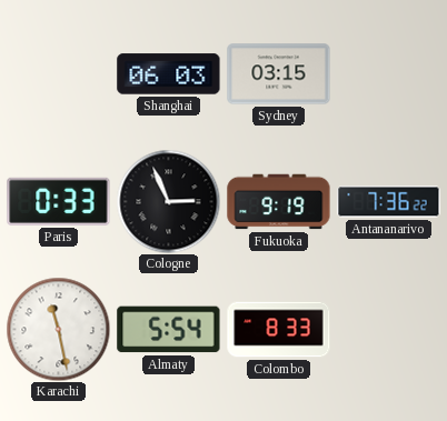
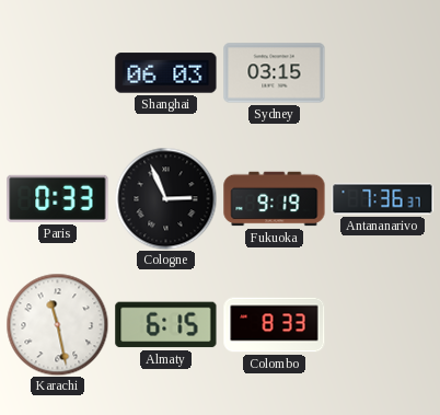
Antananarivo: 7:36:22 -> 7:36:37
Almaty: 5:54 -> 6:15
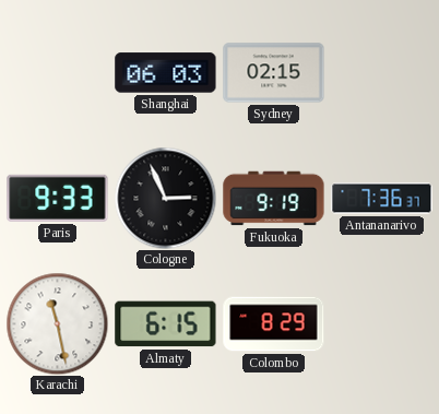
Sydney: 03:15 -> 02:15
Paris: 0:33 -> 9:33
Colombo: 8:33 -> 8:29
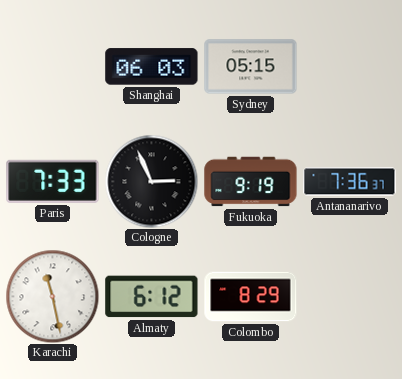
Sydney: 02:15 -> 05:15
Paris: 9:33 -> 7:33
Almaty: 6:15 -> 6:12
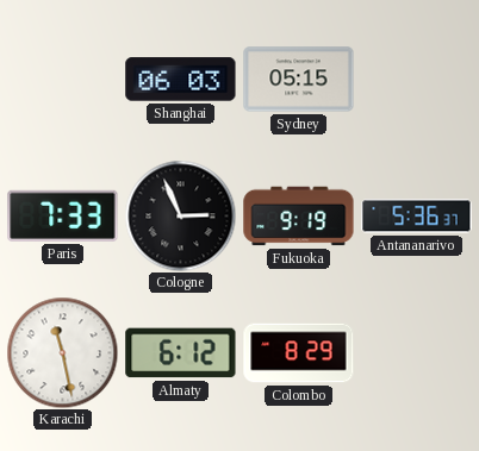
Antananarivo: 7:36 -> 5:36
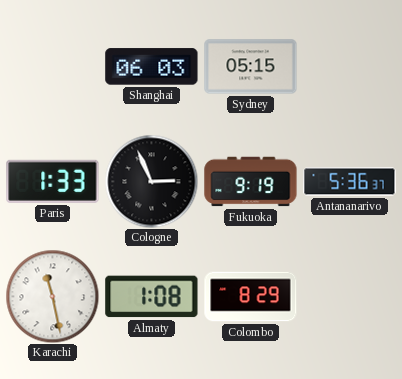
Paris: 7:33 -> 1:33
Almaty: 6:12 -> 1:08
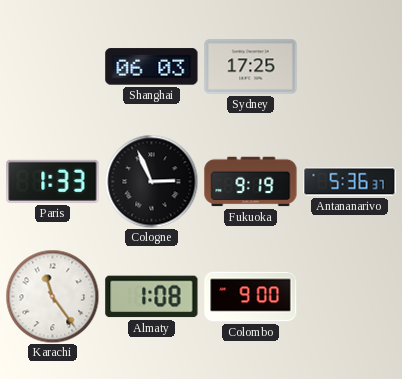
Sydney: 05:15 -> 17:25
Karachi: 11:28 -> 11:24
Colombo: 8:29 -> 9:00
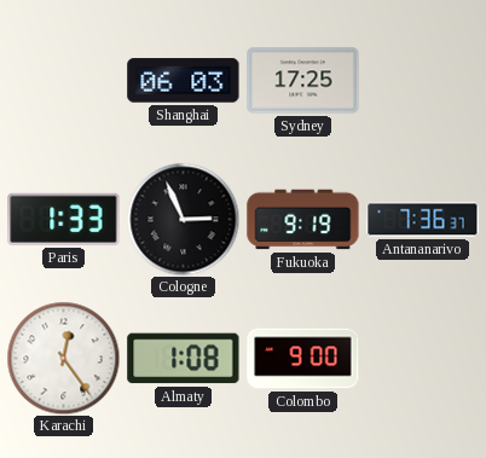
Antananarivo: 5:36 -> 7:36
Karachi: 11:24 -> 12:24
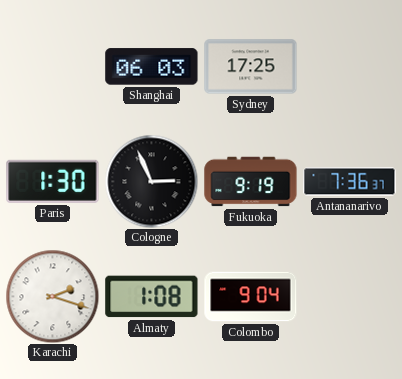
Paris: 1:33 -> 1:30
Karachi: 12:24 -> 2:18
Colombo: 9:00 -> 9:04
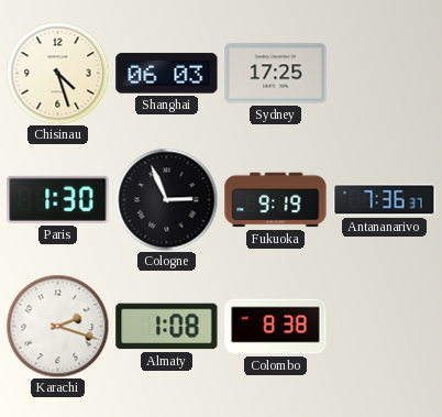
Chisinau: none -> 4:27
Colombo: 9:04 -> 8:38
